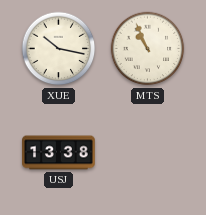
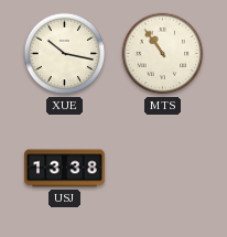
MTS: 10:56 -> 10:54
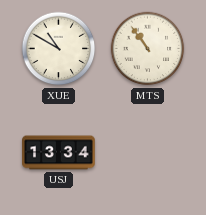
XUE: 10:17 -> 10:50
USJ: 13:38 -> 13:34
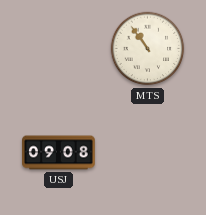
XUE: 10:50 -> none
USJ: 13:34 -> 09:08
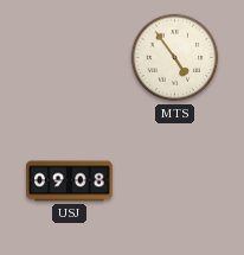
MTS: 10:54 -> 4:54
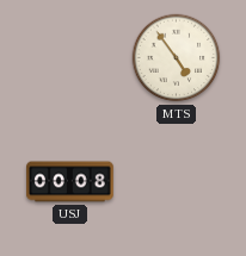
USJ: 09:08 -> 00:08
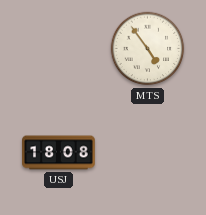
USJ: 00:08 -> 18:08
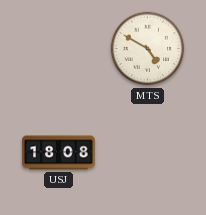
MTS: 4:54 -> 4:50
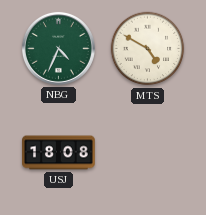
NBG: none -> 4:34
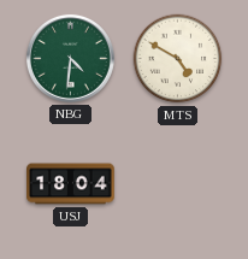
NBG: 4:34 -> 4:31
USJ: 18:08 -> 18:04
